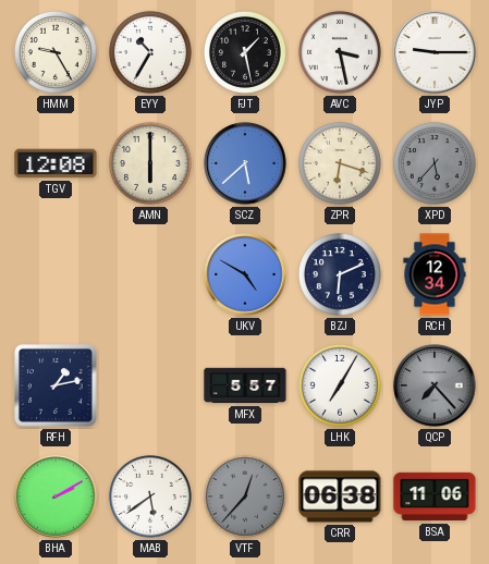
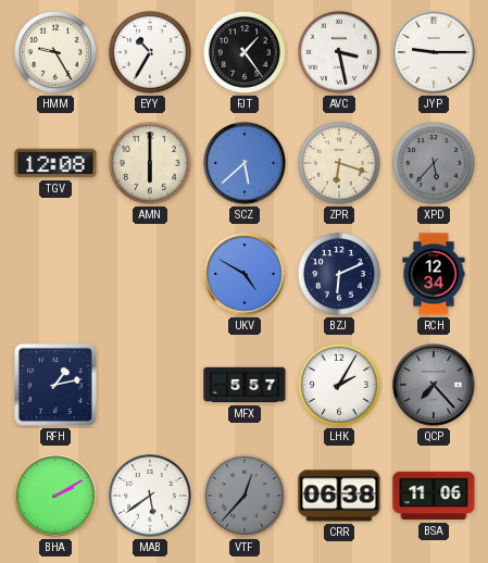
FJT: 1:28 -> 1:24
LHK: 7:05 -> 2:05
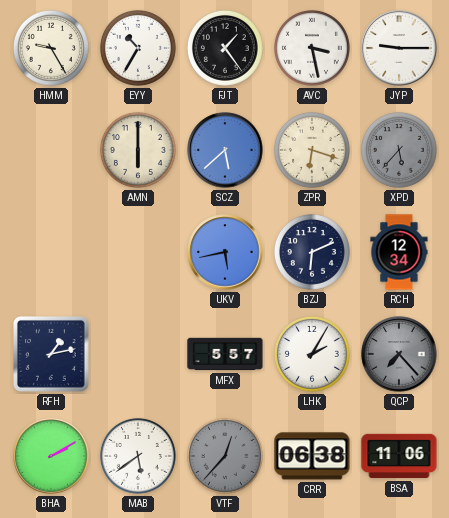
TGV: 12:08 -> none
UKV: 4:50 -> 5:43
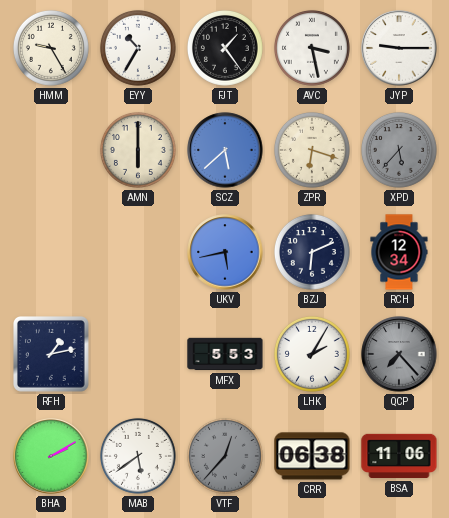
MFX: 5:57 -> 5:53
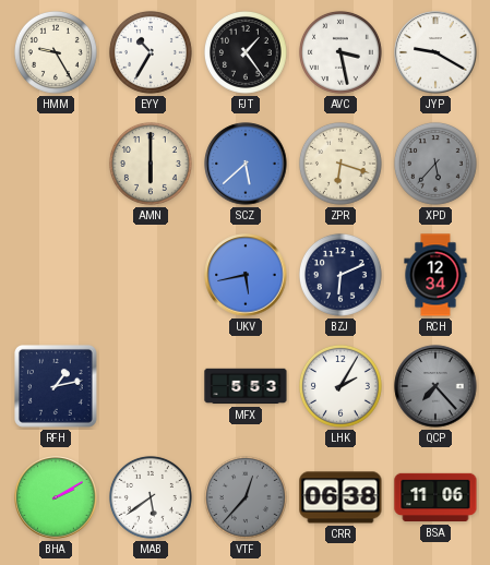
JYP: 9:15 -> 9:20
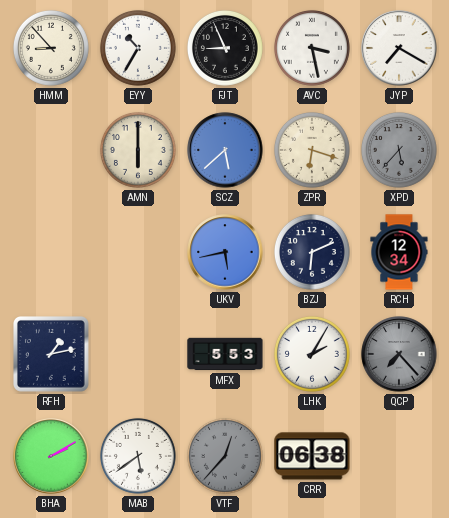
HMM: 9:25 -> 8:53
FJT: 1:24 -> 8:56
JYP: 9:20 -> 7:20
BSA: 11:06 -> none
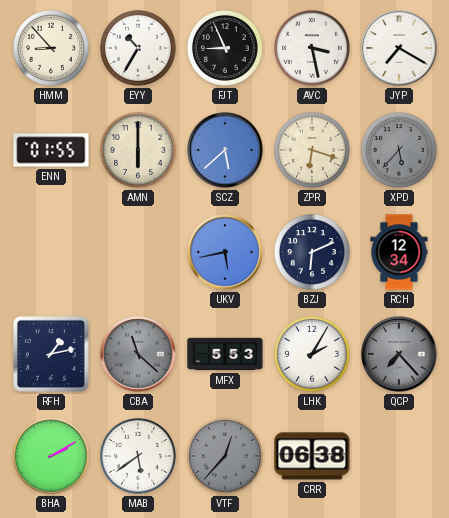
ENN: none -> 01:55
CBA: none -> 11:22
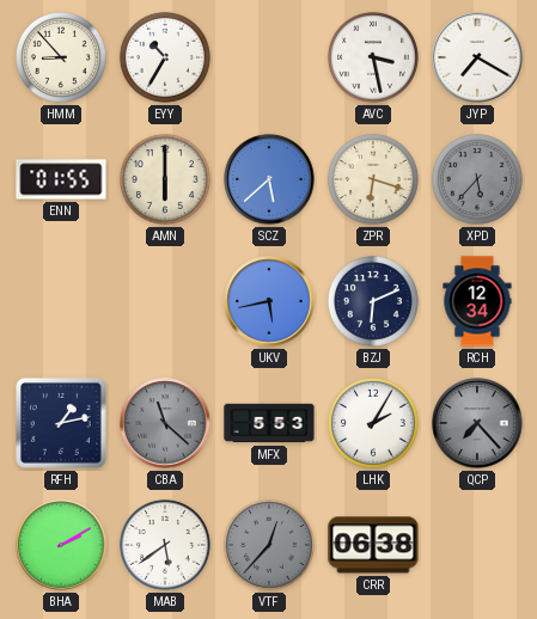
FJT: 8:56 -> none
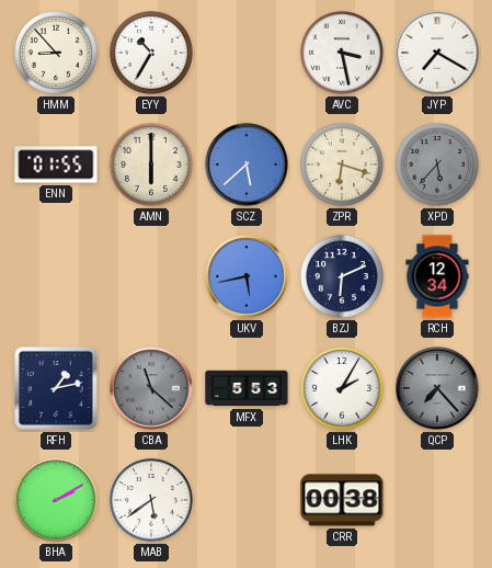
VTF: 12:37 -> none
CRR: 06:38 -> 00:38
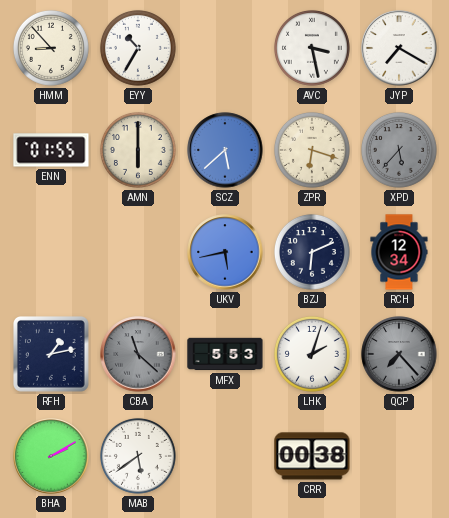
LHK: 2:05 -> 2:03
